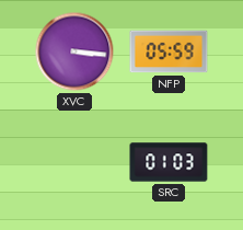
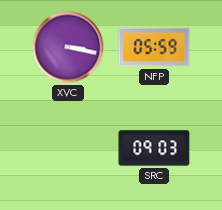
XVC: 3:16 -> 3:17
SRC: 01:03 -> 09:03
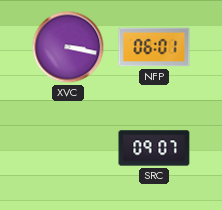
NFP: 05:59 -> 06:01
SRC: 09:03 -> 09:07
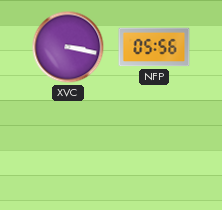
NFP: 06:01 -> 05:56
SRC: 09:07 -> none
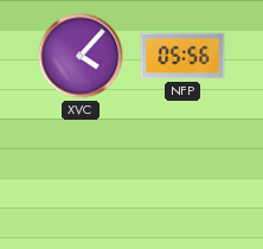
XVC: 3:17 -> 4:07
